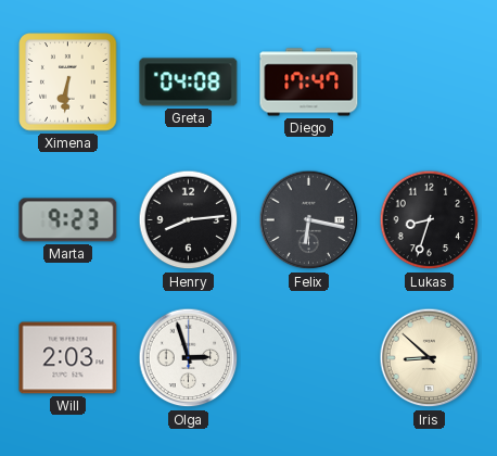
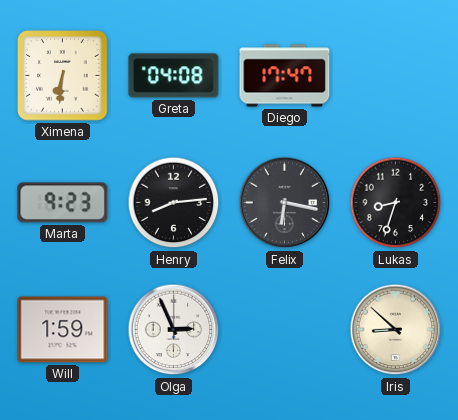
Will: 2:03 -> 1:59
Olga: 2:57 -> 2:56
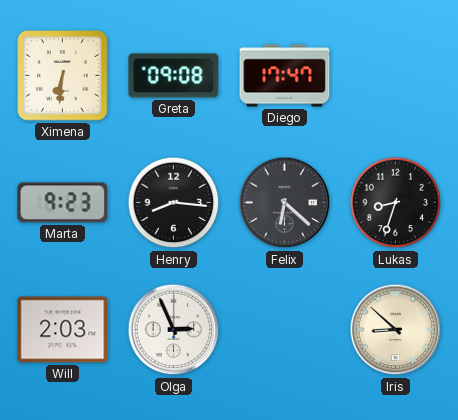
Greta: 04:08 -> 09:08
Henry: 8:14 -> 8:16
Felix: 6:17 -> 6:22
Will: 1:59 -> 2:03
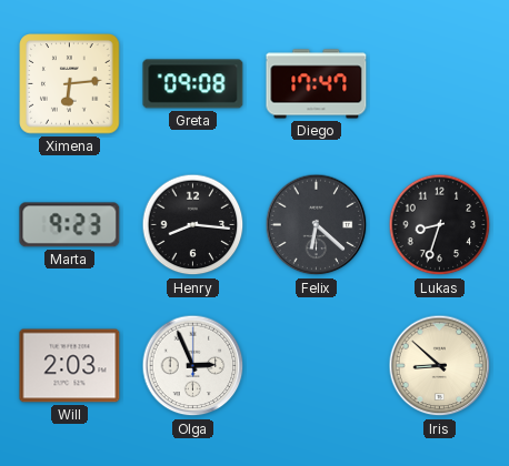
Ximena: 6:31 -> 6:14
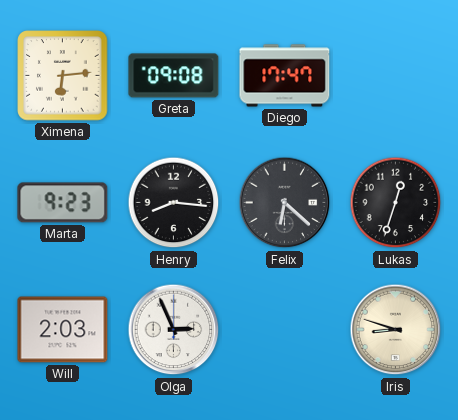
Lukas: 8:33 -> 12:33
Iris: 8:52 -> 8:48
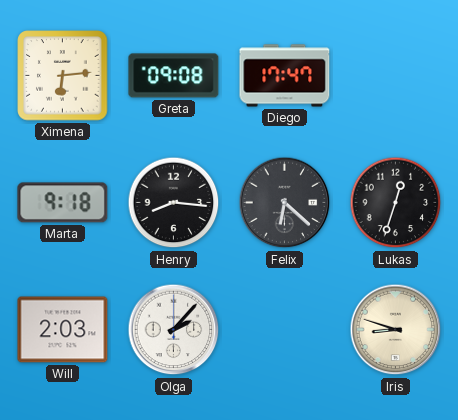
Marta: 9:23 -> 9:18
Olga: 2:56 -> 2:07
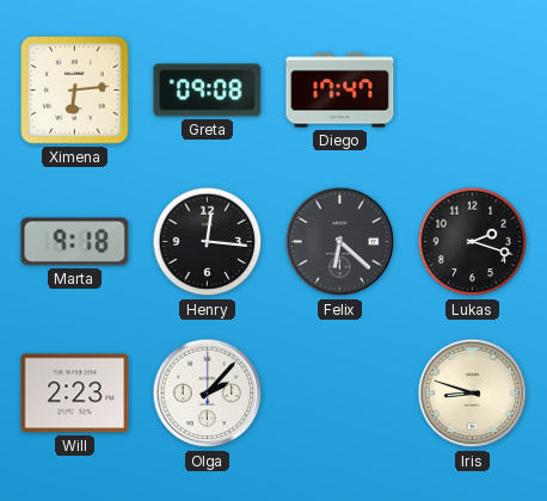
Henry: 8:16 -> 12:16
Lukas: 12:33 -> 2:18
Will: 2:03 -> 2:23
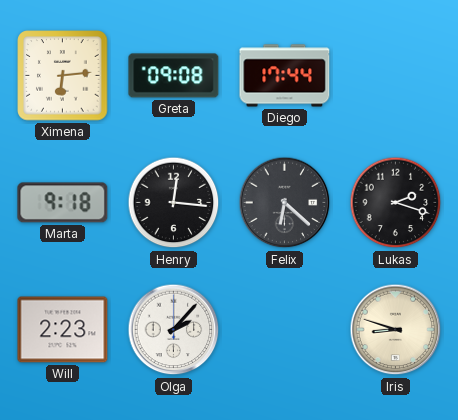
Diego: 17:47 -> 17:44
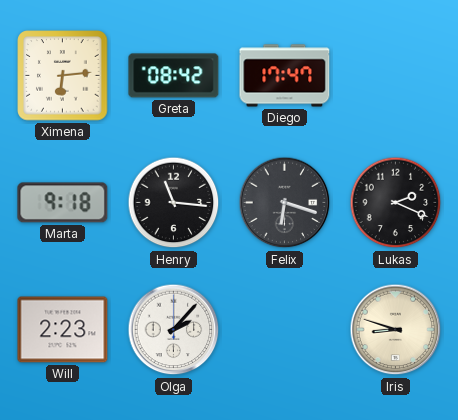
Greta: 09:08 -> 08:42
Diego: 17:44 -> 17:47
Henry: 12:16 -> 11:16
Felix: 6:22 -> 6:18
Lukas: 2:18 -> 2:19
